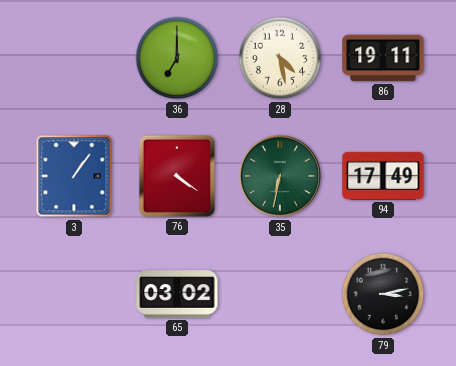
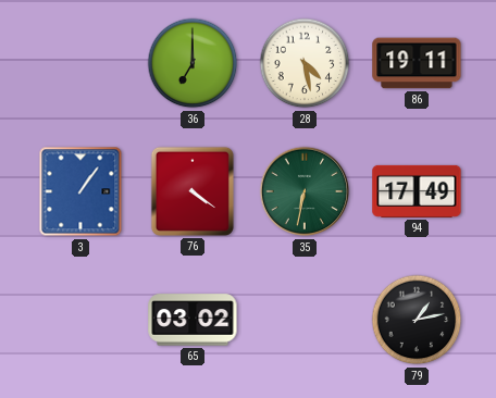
79: 3:13 -> 1:13
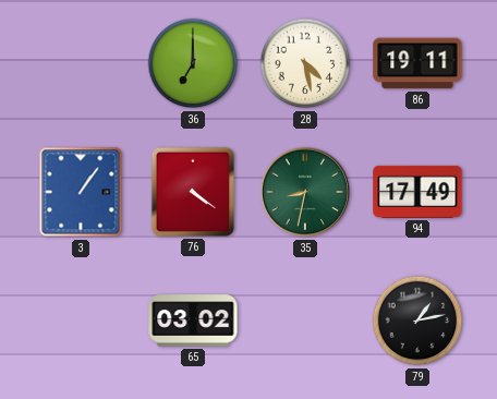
35: 6:32 -> 8:32
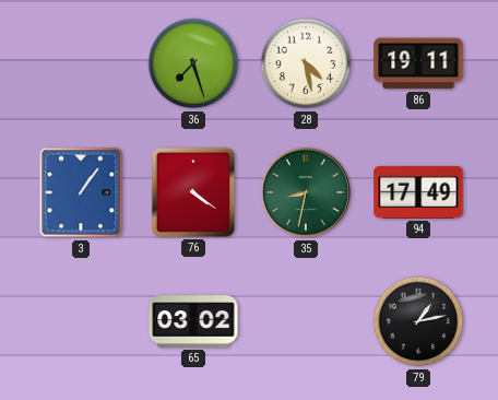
36: 7:00 -> 7:27
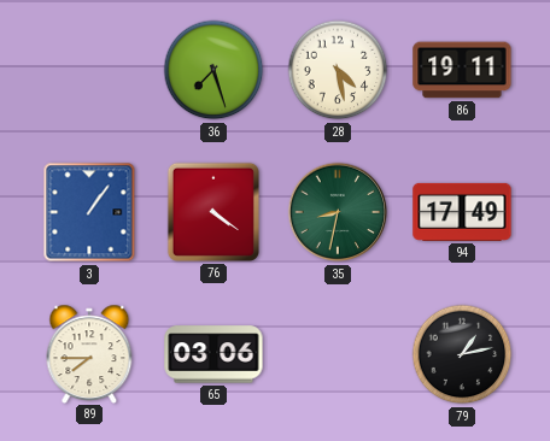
89: none -> 7:45
65: 03:02 -> 03:06
